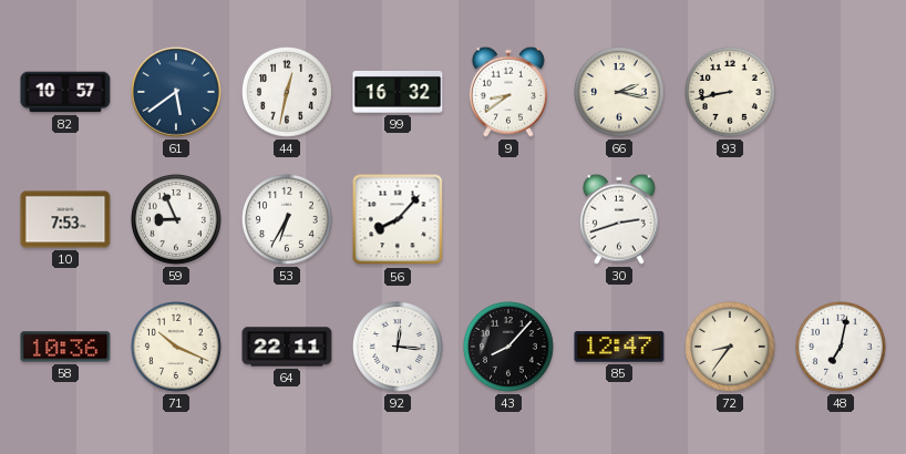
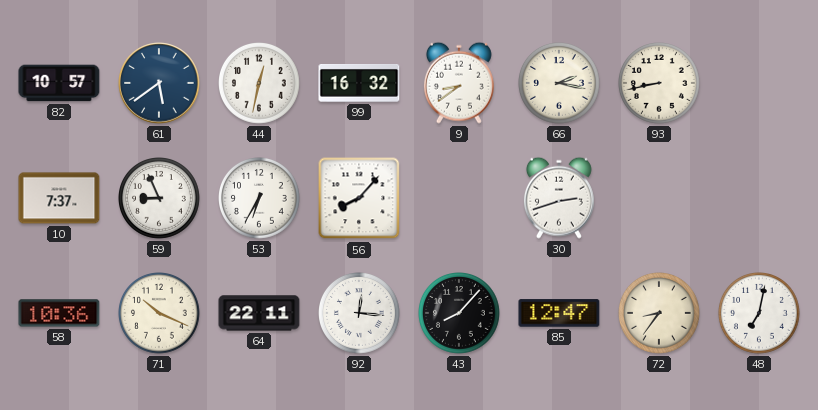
10: 7:53 -> 7:37
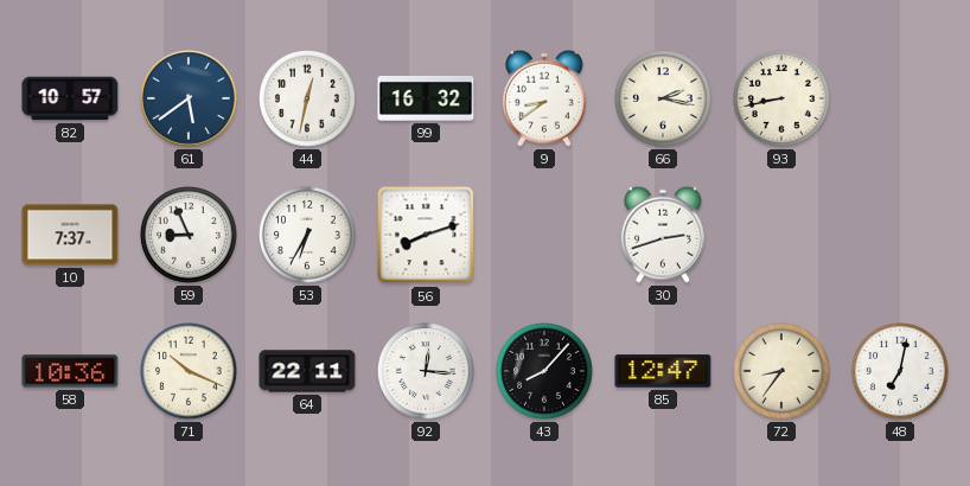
56: 8:07 -> 8:12
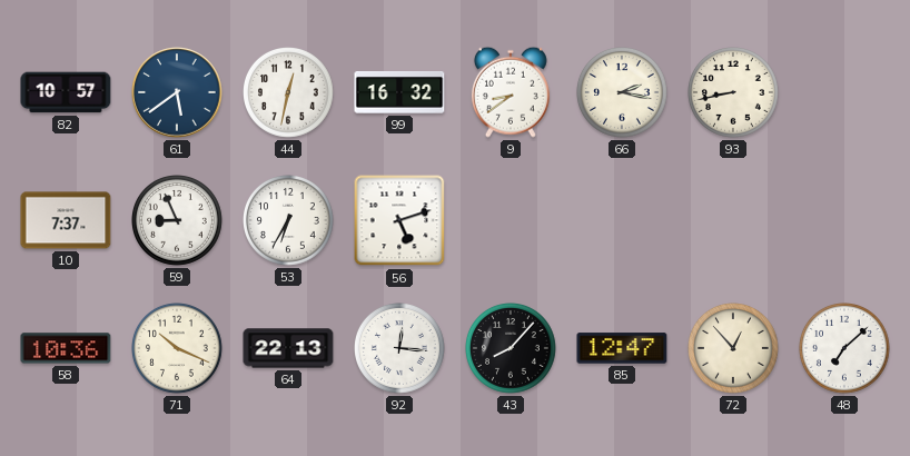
56: 8:12 -> 5:12
30: 2:42 -> none
64: 22:11 -> 22:13
72: 8:36 -> 12:53
48: 7:02 -> 7:08
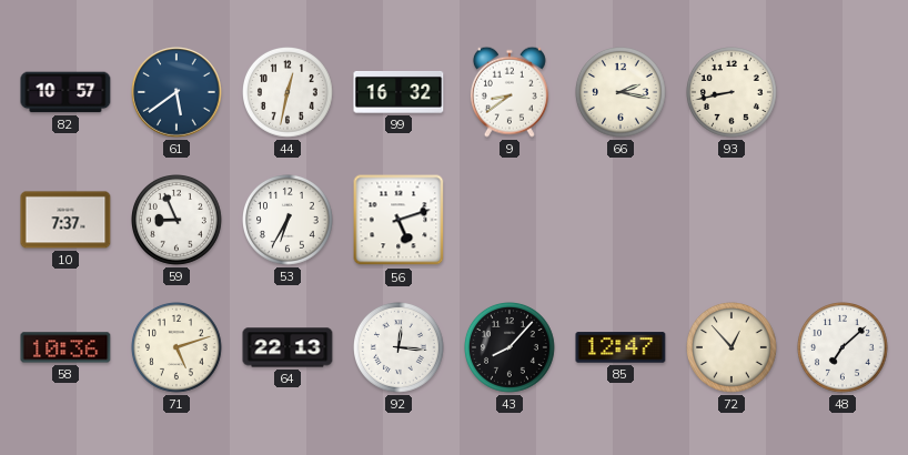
71: 10:19 -> 5:12
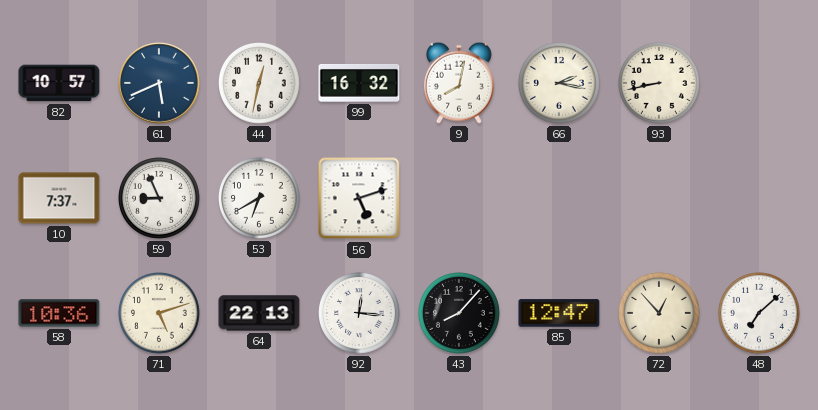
61: 5:39 -> 5:41
9: 8:39 -> 8:02
53: 6:35 -> 6:40
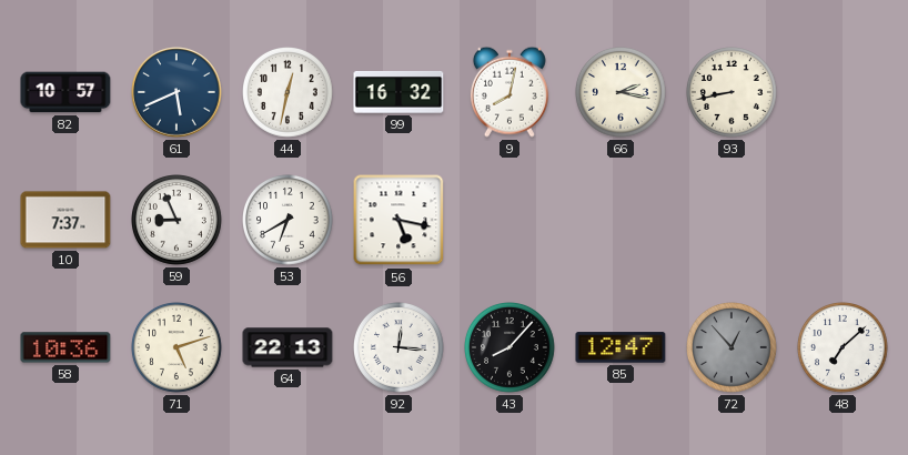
56: 5:12 -> 5:17
72 dial: cream -> grey
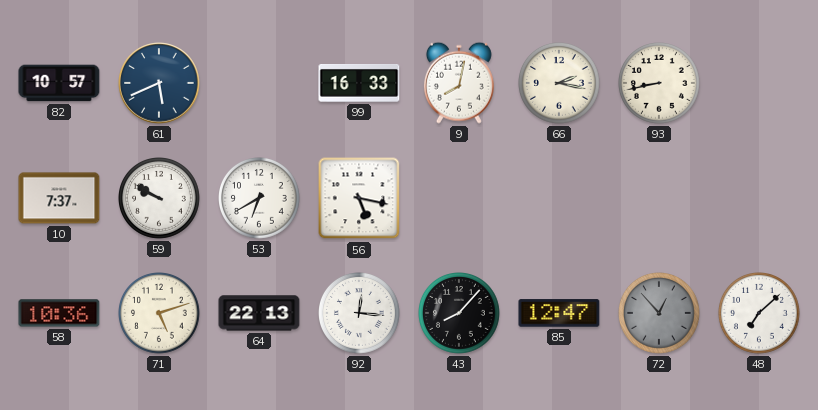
44: 12:32 -> none
99: 16:32 -> 16:33
59: 8:56 -> 9:50
